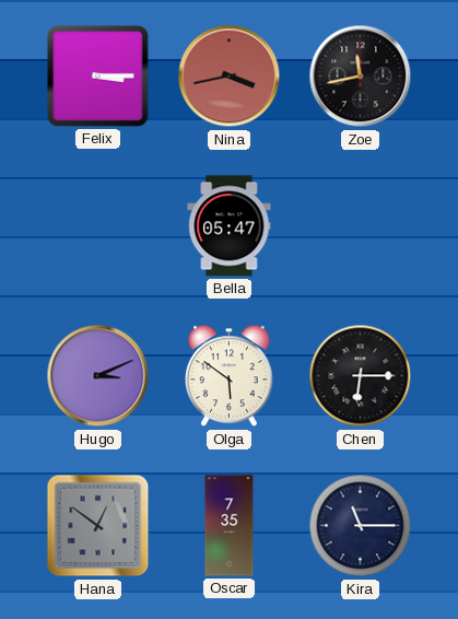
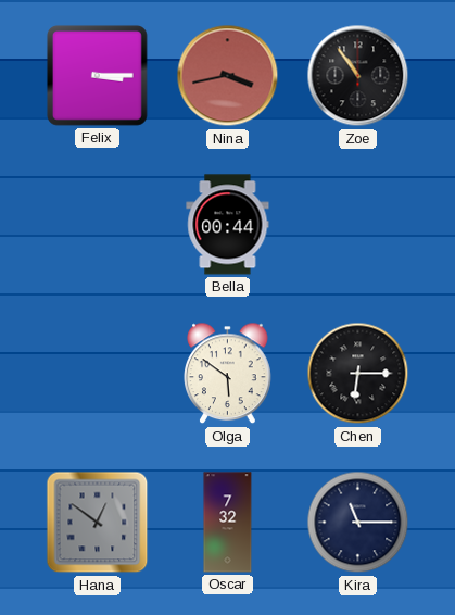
Zoe: 11:43 -> 10:54
Bella: 05:47 -> 00:44
Hugo: 3:11 -> none
Oscar: 7:35 -> 7:32
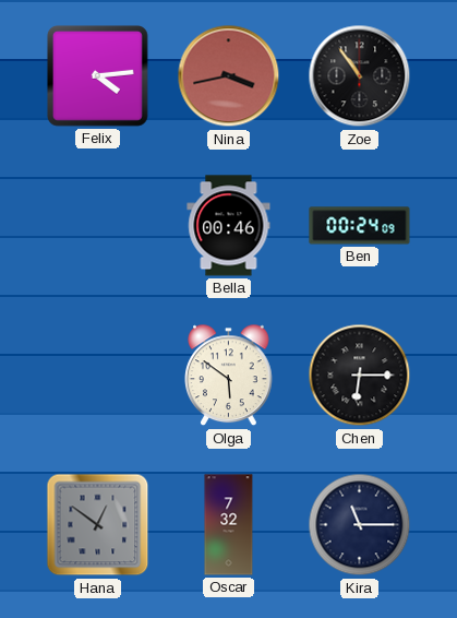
Felix: 3:15 -> 4:14
Bella: 00:44 -> 00:46
Ben: none -> 00:24
